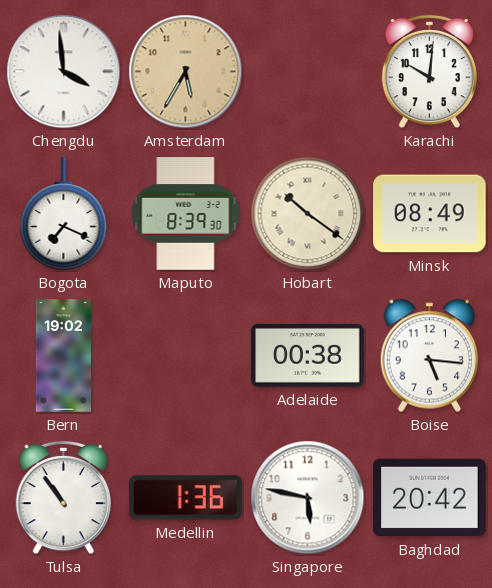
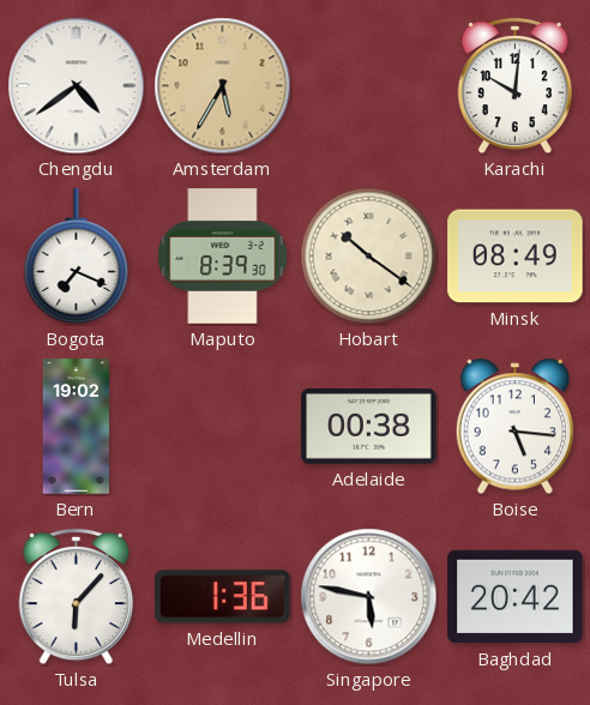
Chengdu: 3:59 -> 4:39
Tulsa: 10:54 -> 6:07
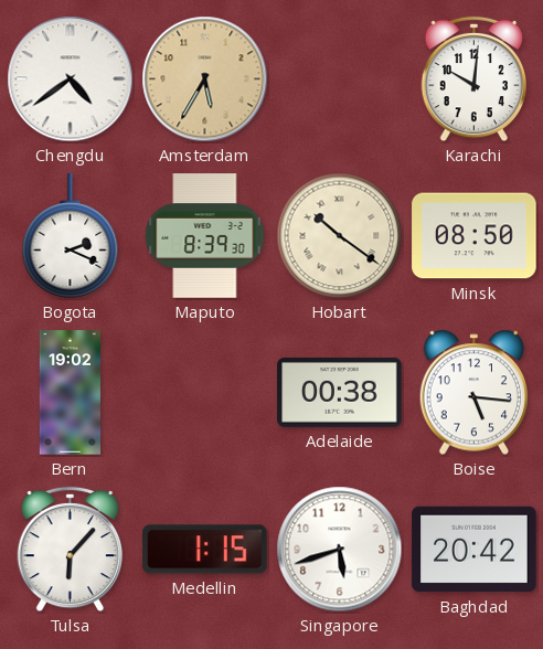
Bogota: 7:19 -> 2:19
Minsk: 08:49 -> 08:50
Medellin: 1:36 -> 1:15
Singapore: 5:47 -> 5:42
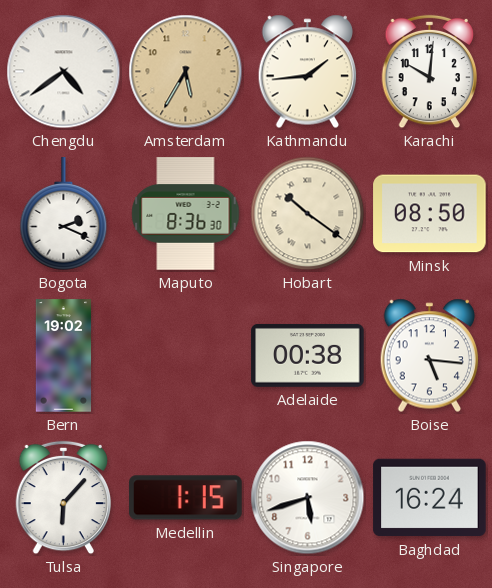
Kathmandu: none -> 1:44
Maputo: 8:39 -> 8:36
Baghdad: 20:42 -> 16:24
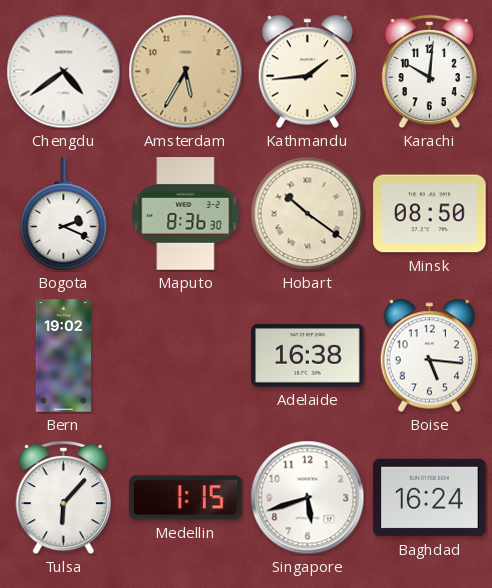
Adelaide: 00:38 -> 16:38
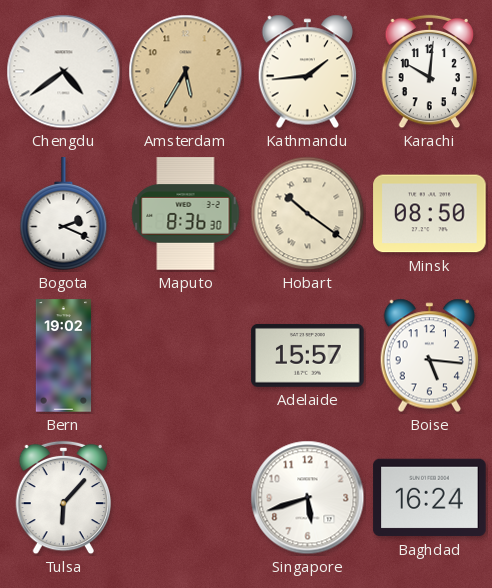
Adelaide: 16:38 -> 15:57
Medellin: 1:15 -> none
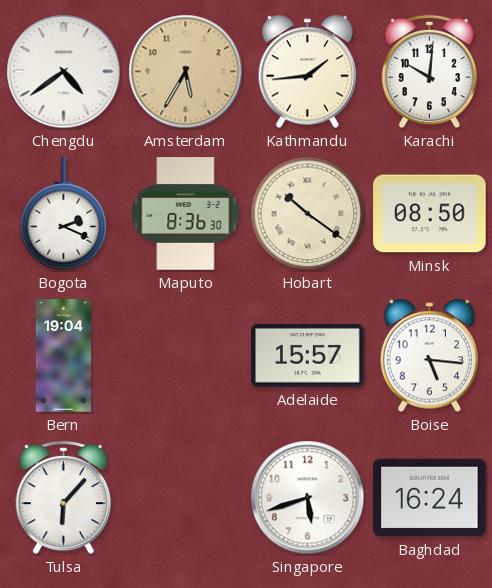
Bern: 19:02 -> 19:04
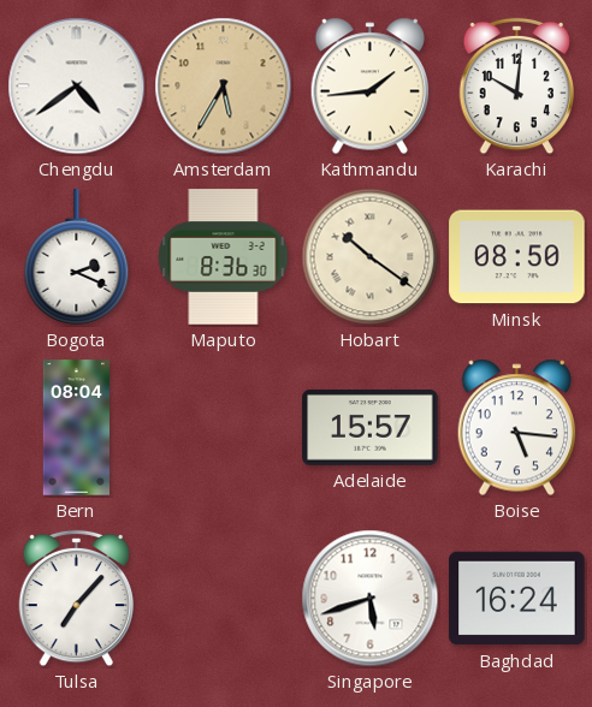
Bern: 19:04 -> 08:04
Tulsa: 6:07 -> 7:07
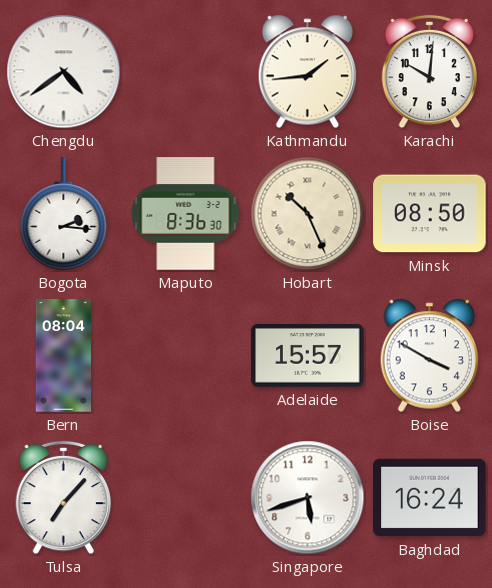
Amsterdam: 5:35 -> none
Bogota: 2:19 -> 2:16
Hobart: 10:21 -> 10:26
Boise: 5:16 -> 3:50
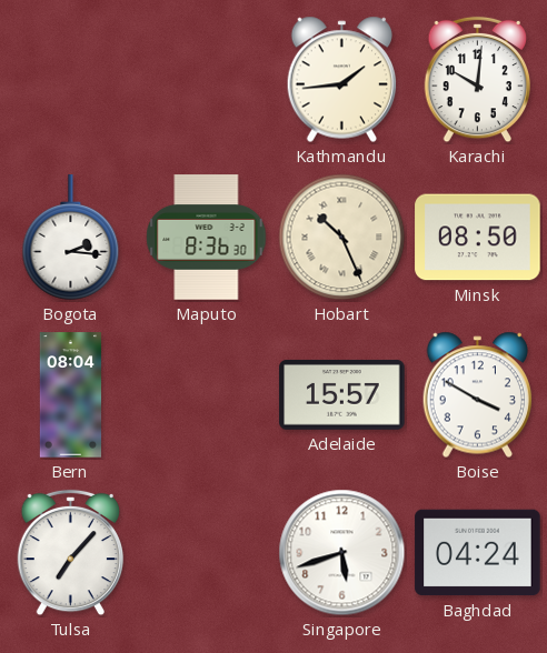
Chengdu: 4:39 -> none
Baghdad: 16:24 -> 04:24
